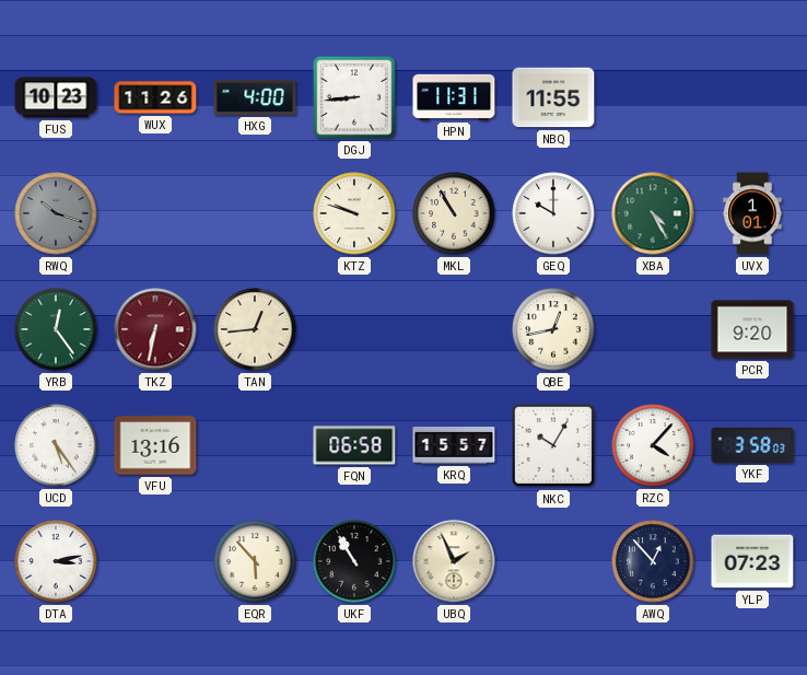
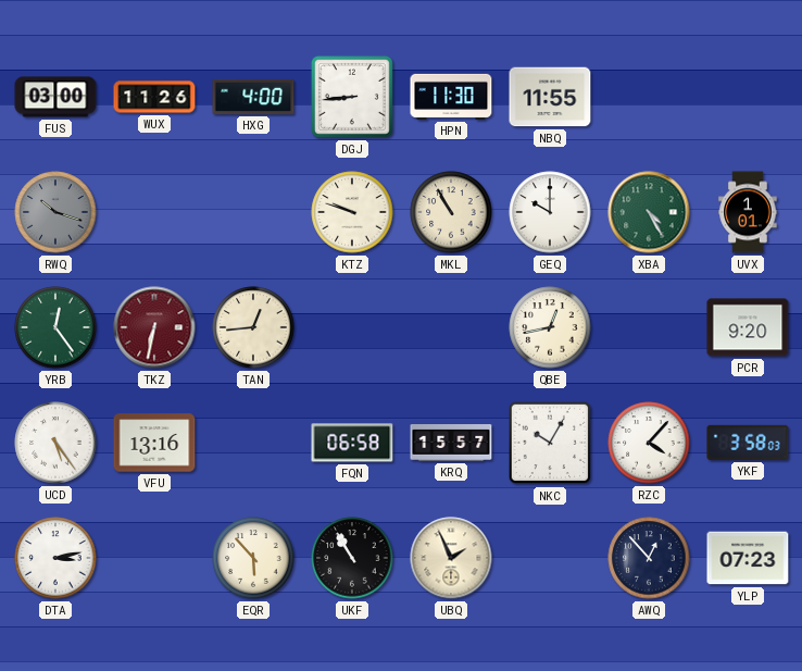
FUS: 10:23 -> 03:00
HPN: 11:31 -> 11:30
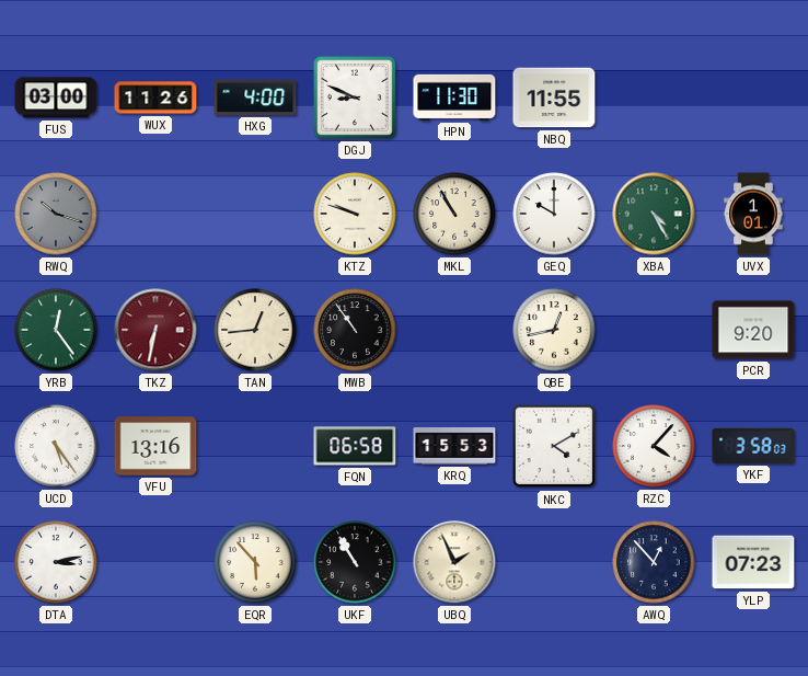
DGJ: 8:44 -> 8:49
MWB: none -> 10:54
KRQ: 15:57 -> 15:53
NKC: 10:05 -> 4:10
